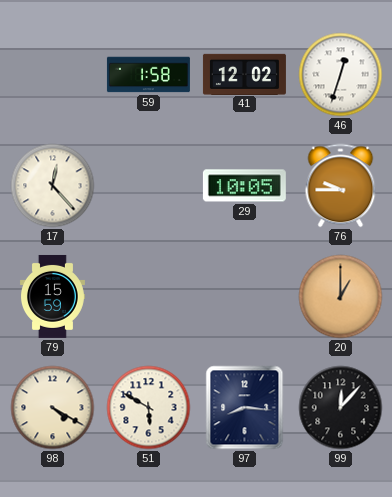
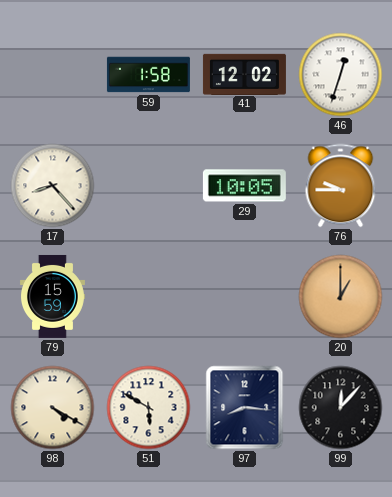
17: 12:23 -> 8:23
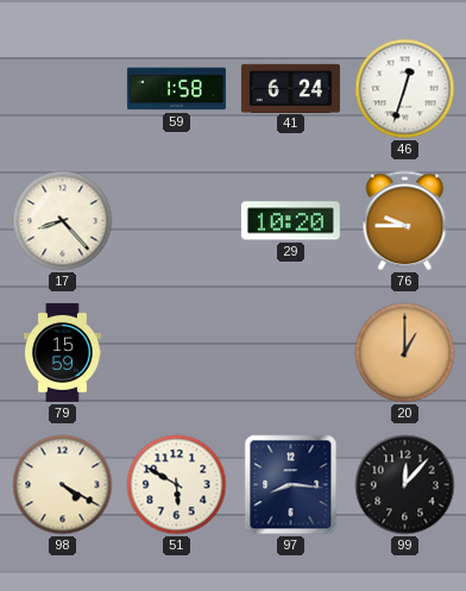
41: 12:02 -> 6:24
29: 10:05 -> 10:20
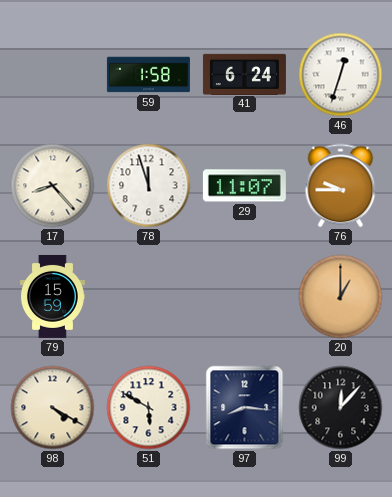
78: none -> 11:57
29: 10:20 -> 11:07
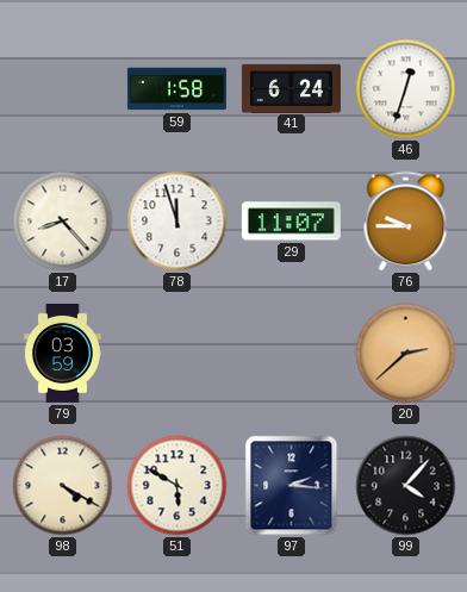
79: 15:59 -> 03:59
20: 1:00 -> 2:38
97: 8:16 -> 2:16
99: 12:07 -> 4:07
